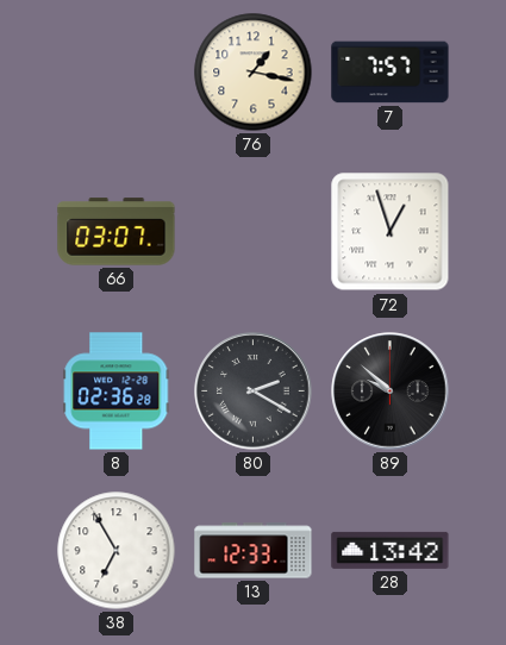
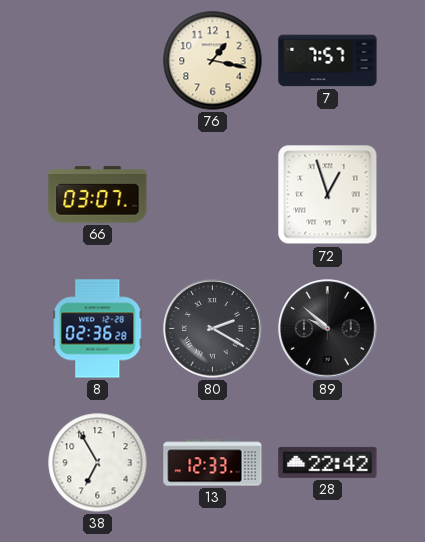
28: 13:42 -> 22:42
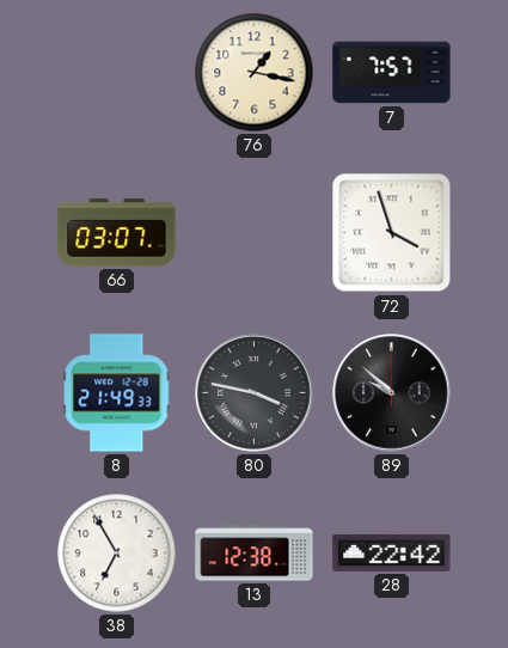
72: 12:57 -> 3:57
8: 02:36 -> 21:49
80: 2:20 -> 3:47
13: 12:33 -> 12:38
